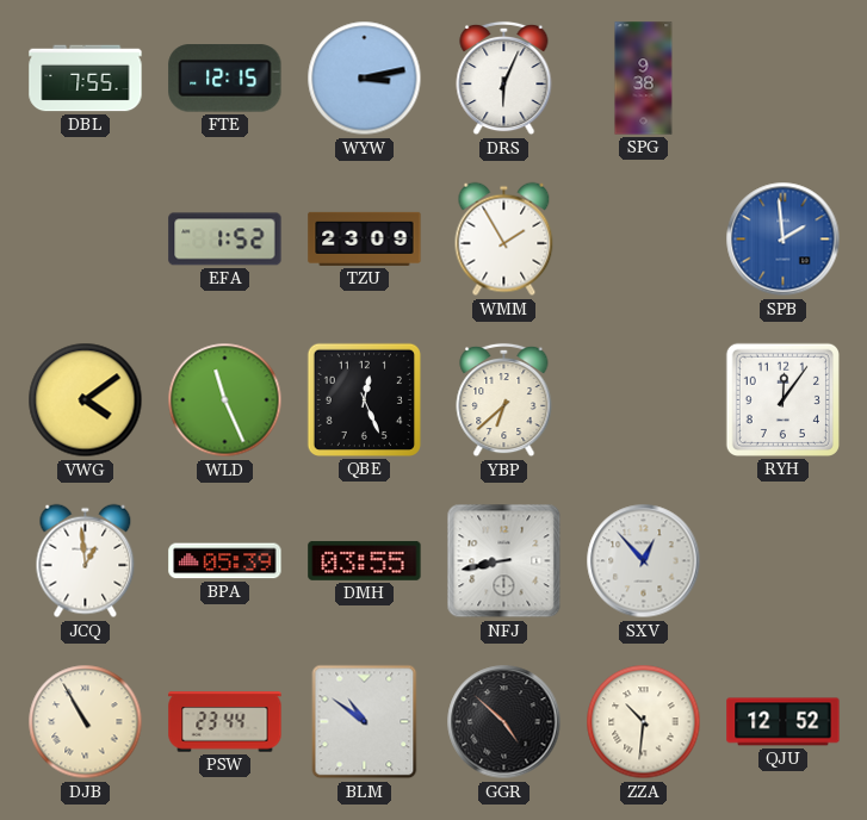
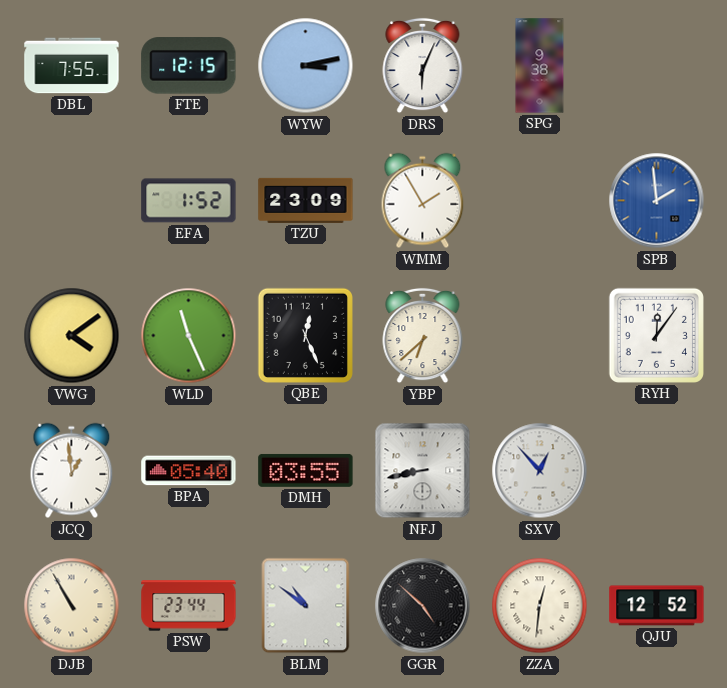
BPA: 05:39 -> 05:40
ZZA: 10:31 -> 12:31
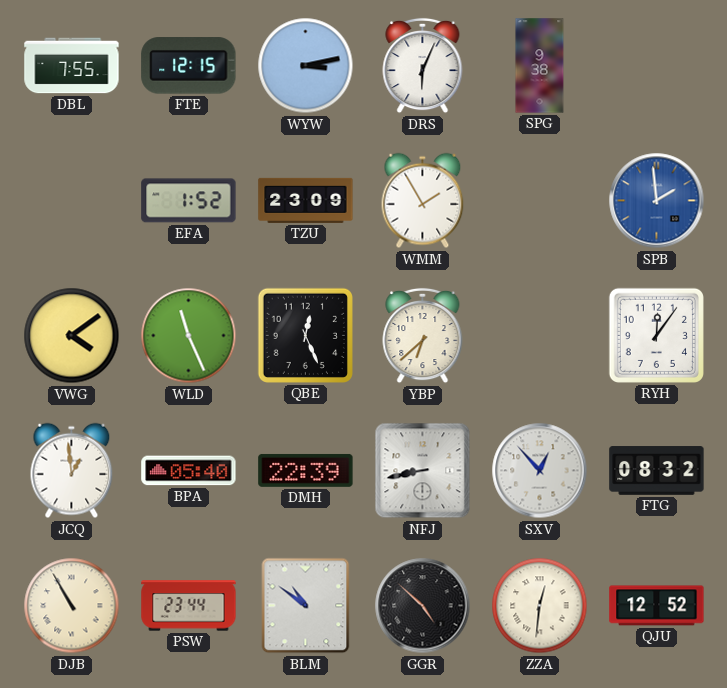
DMH: 03:55 -> 22:39
FTG: none -> 08:32
